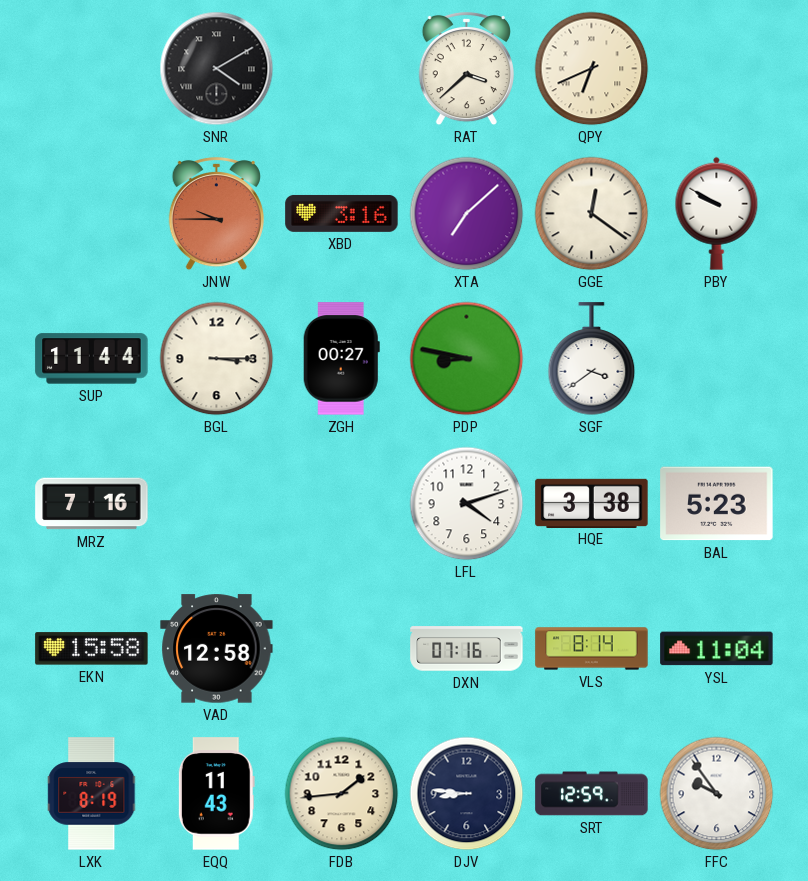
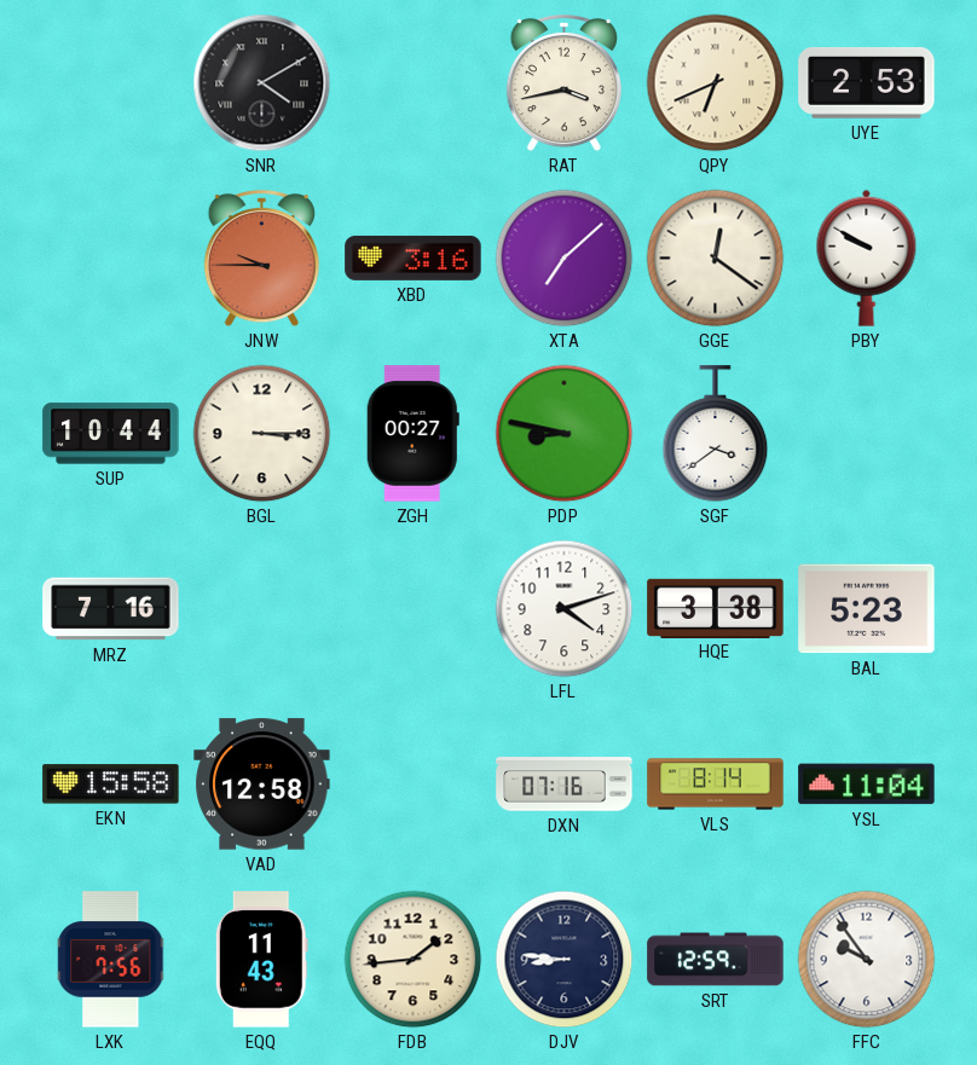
RAT: 3:38 -> 3:43
UYE: none -> 2:53
SUP: 11:44 -> 10:44
LXK: 8:19 -> 7:56
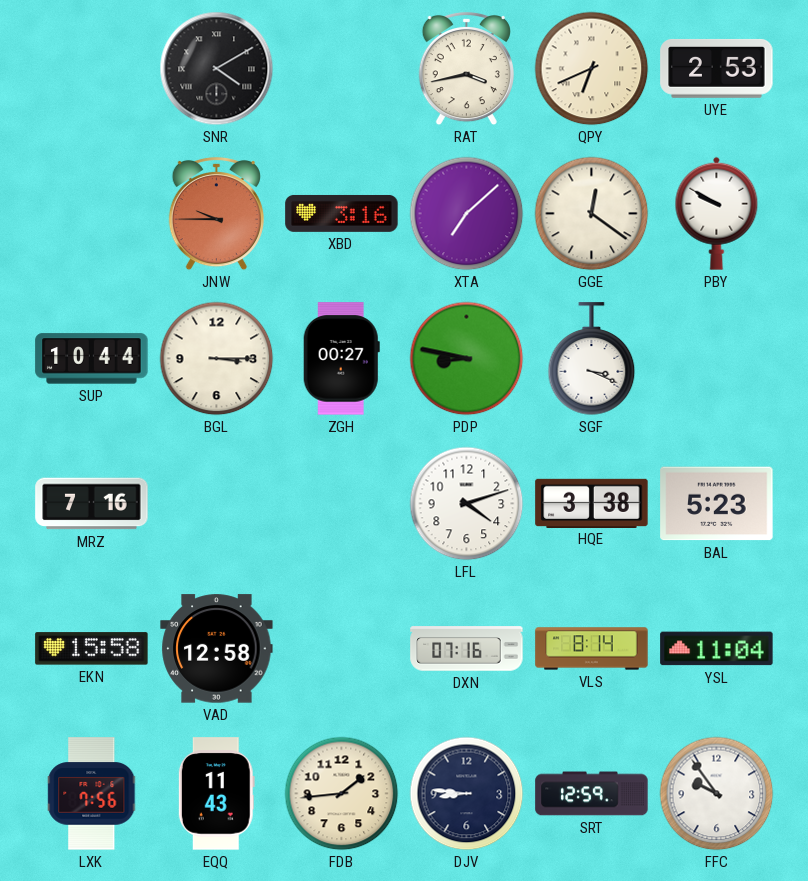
SGF: 3:39 -> 3:19
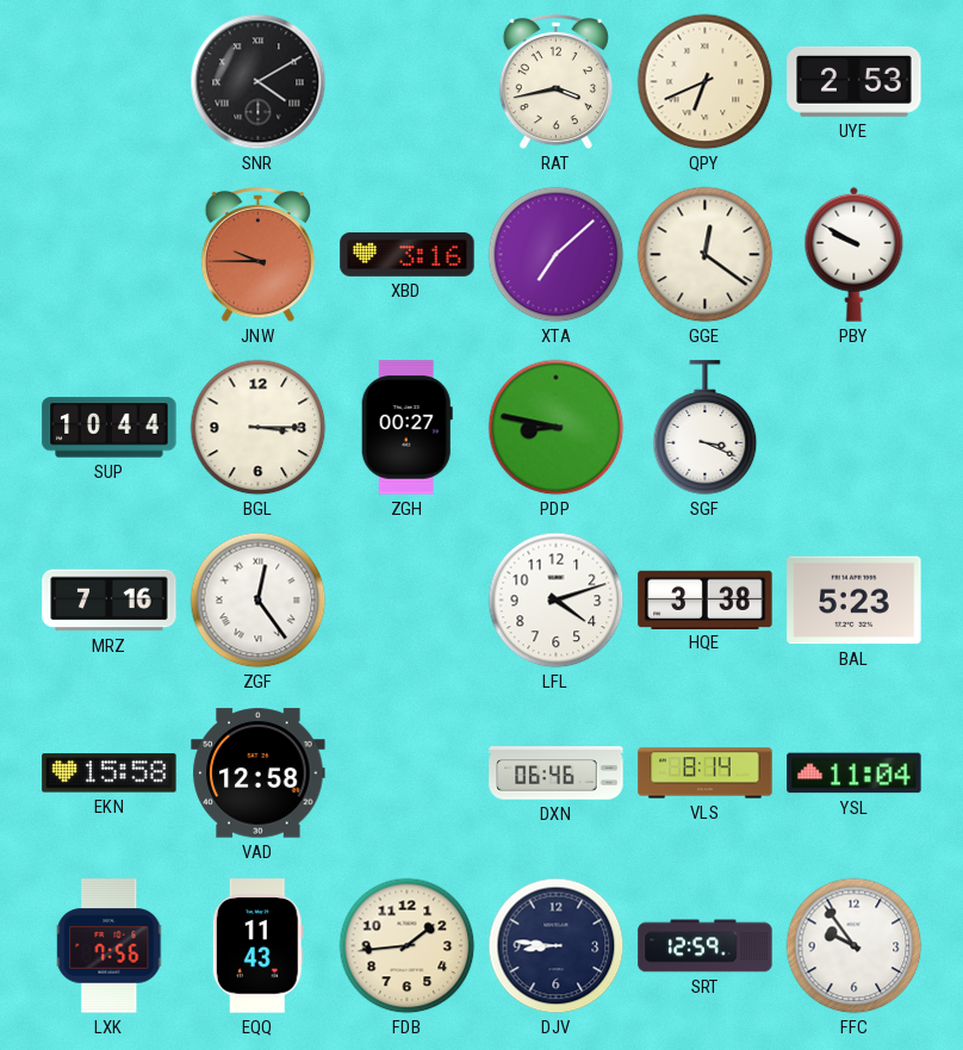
ZGF: none -> 12:24
DXN: 07:16 -> 06:46
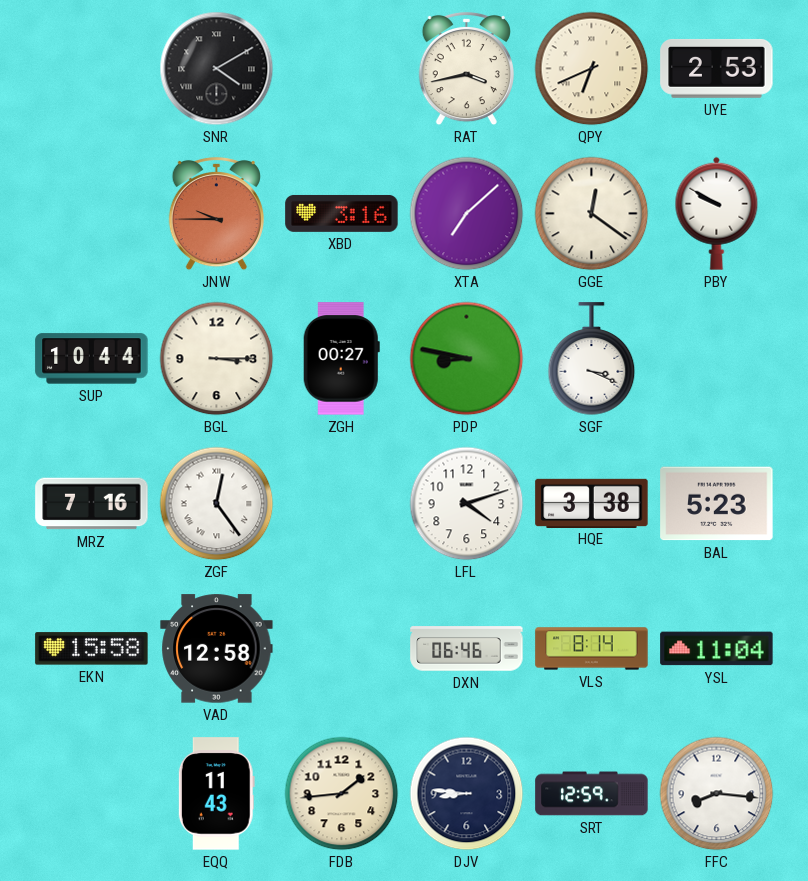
LXK: 7:56 -> none
FFC: 9:54 -> 8:16
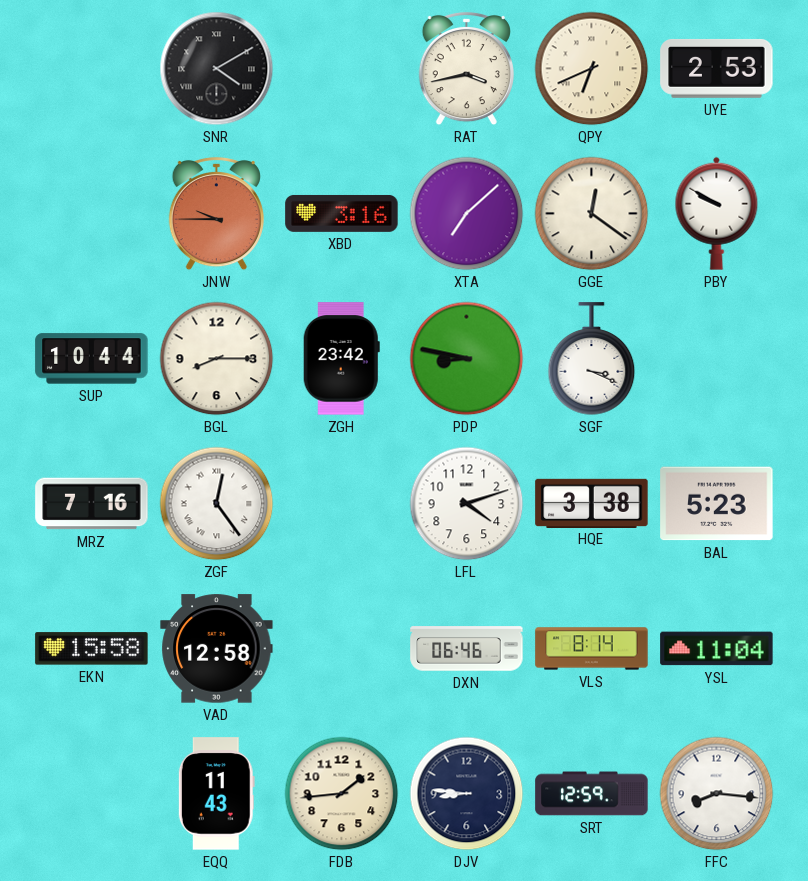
BGL: 3:15 -> 8:15
ZGH: 00:27 -> 23:42
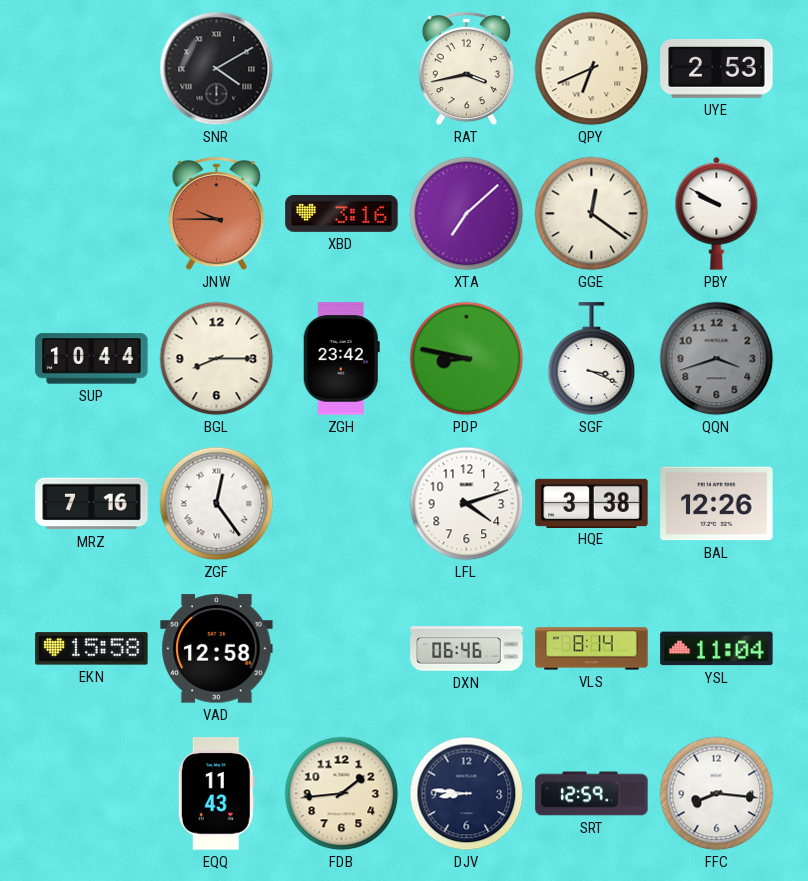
QQN: none -> 3:42
BAL: 5:23 -> 12:26
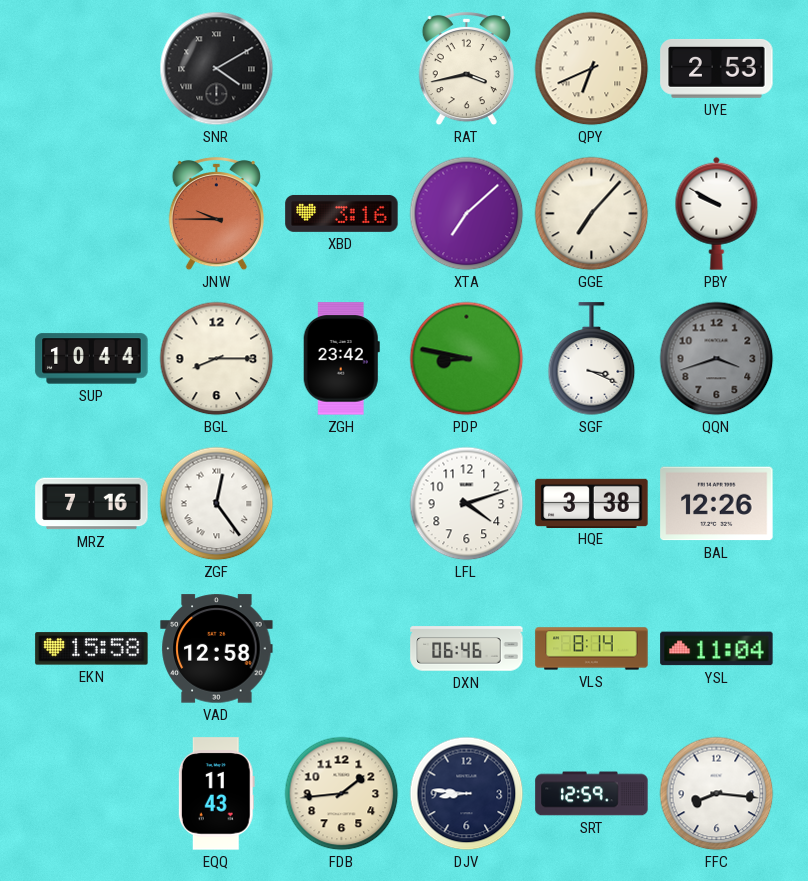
GGE: 12:21 -> 7:07
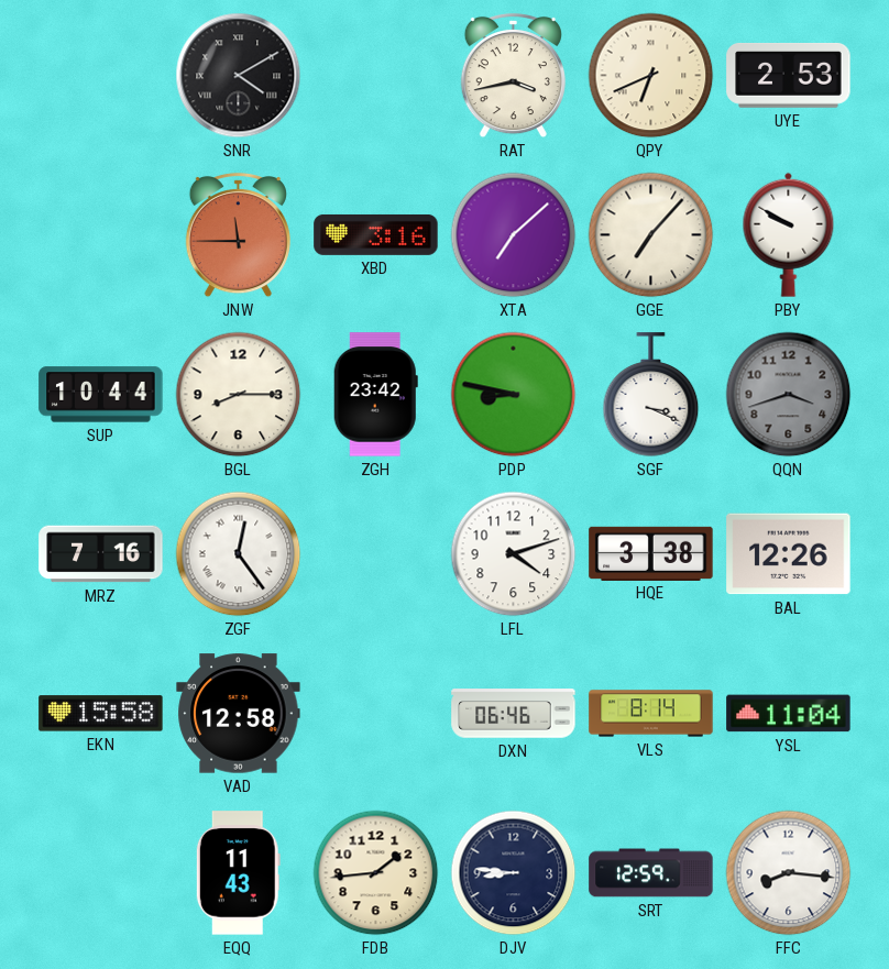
JNW: 9:45 -> 11:45
